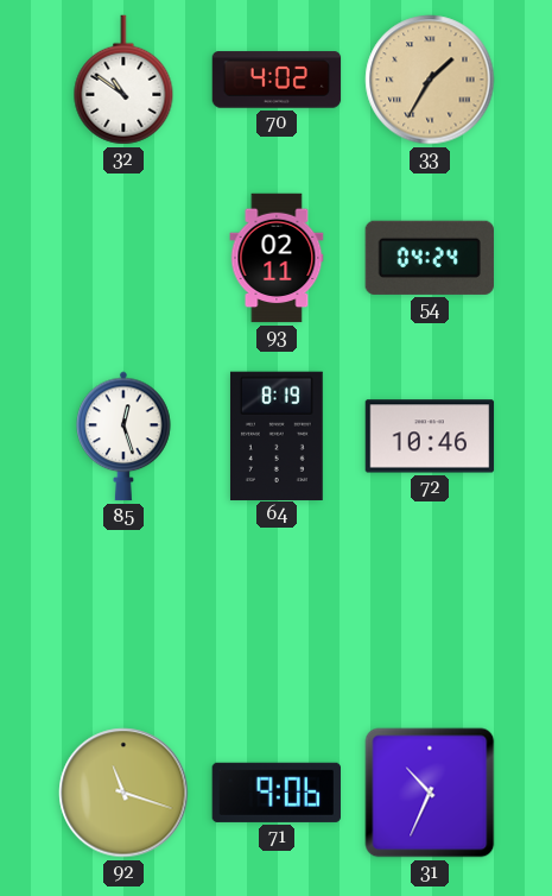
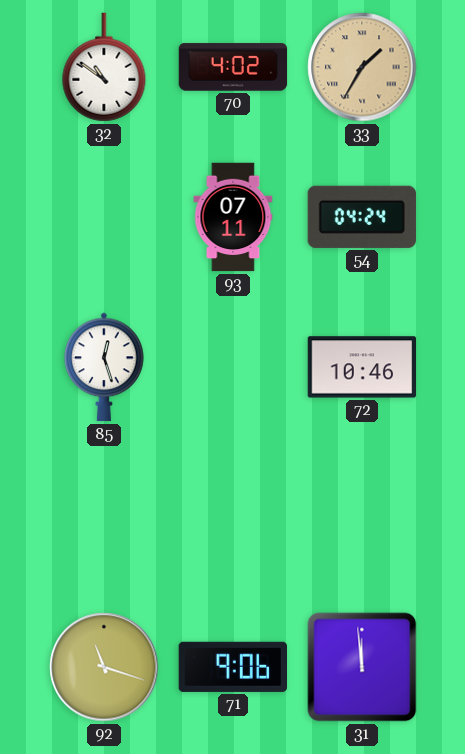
93: 02:11 -> 07:11
64: 8:19 -> none
31: 10:34 -> 11:59
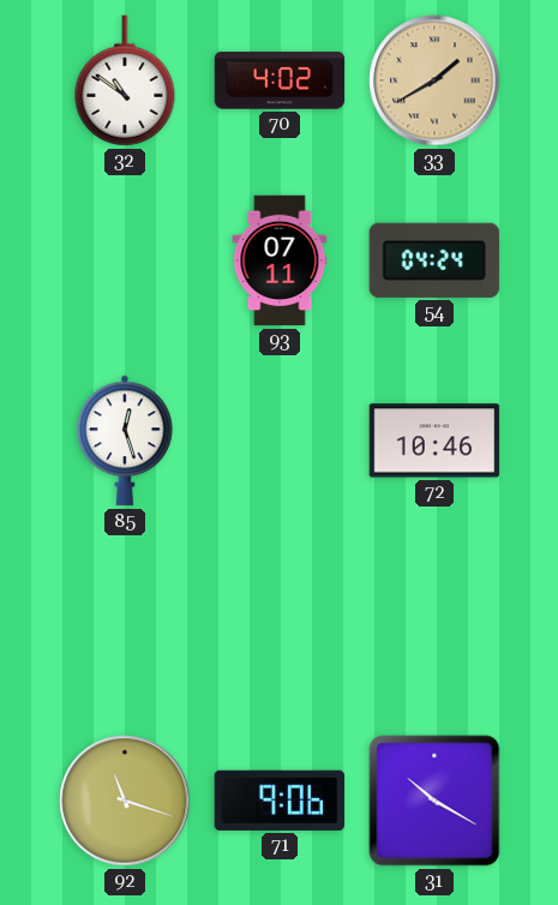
33: 1:35 -> 1:40
31: 11:59 -> 10:20
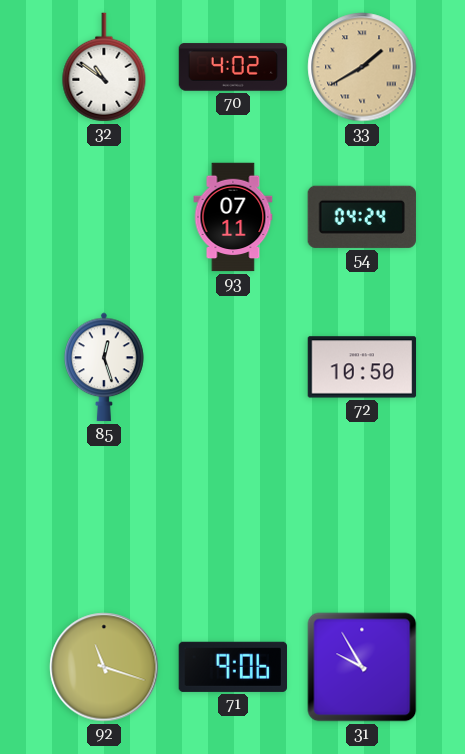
72: 10:46 -> 10:50
31: 10:20 -> 9:55
